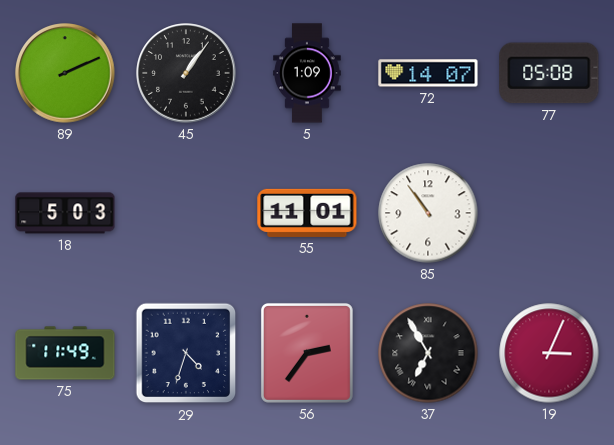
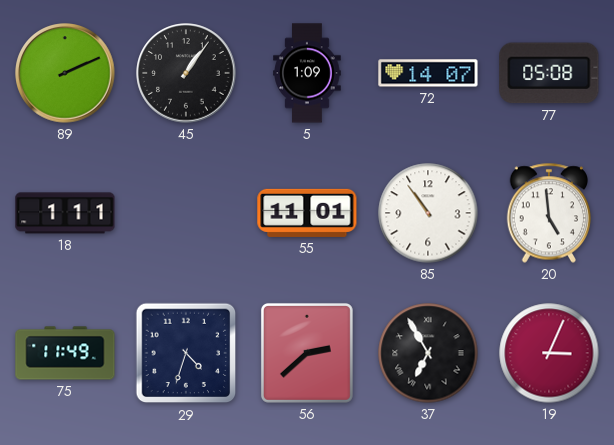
18: 5:03 -> 1:11
20: none -> 4:59
56: 2:36 -> 2:38
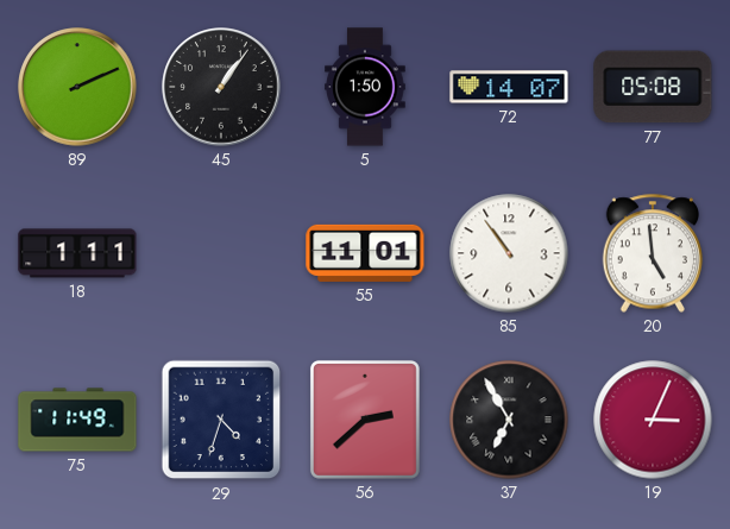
5: 1:09 -> 1:50
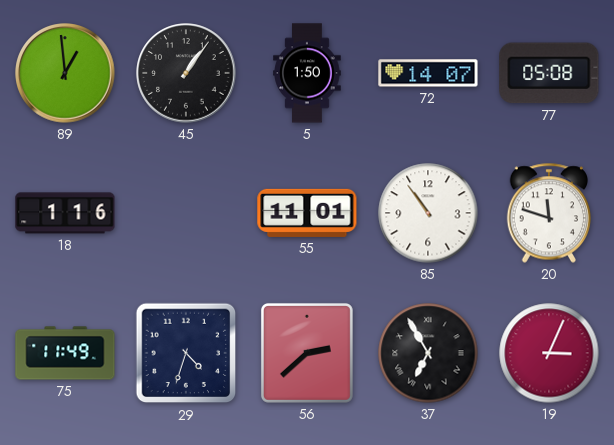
89: 2:11 -> 12:59
18: 1:11 -> 1:16
20: 4:59 -> 11:48
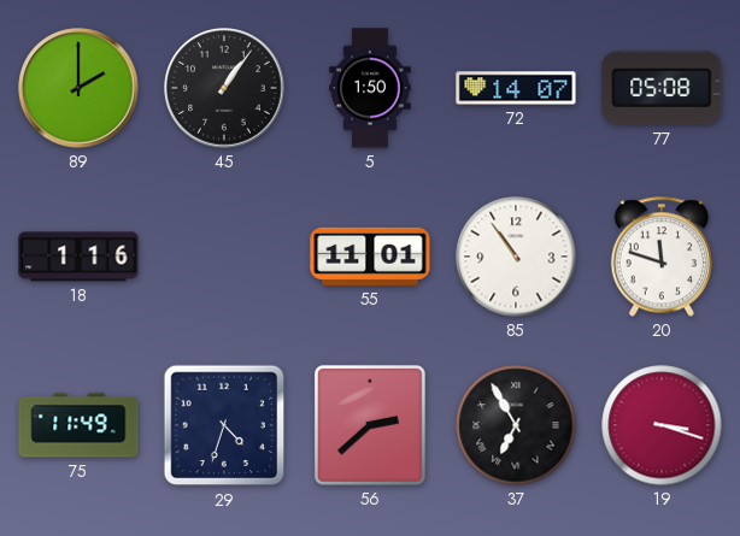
89: 12:59 -> 2:00
19: 3:04 -> 3:18
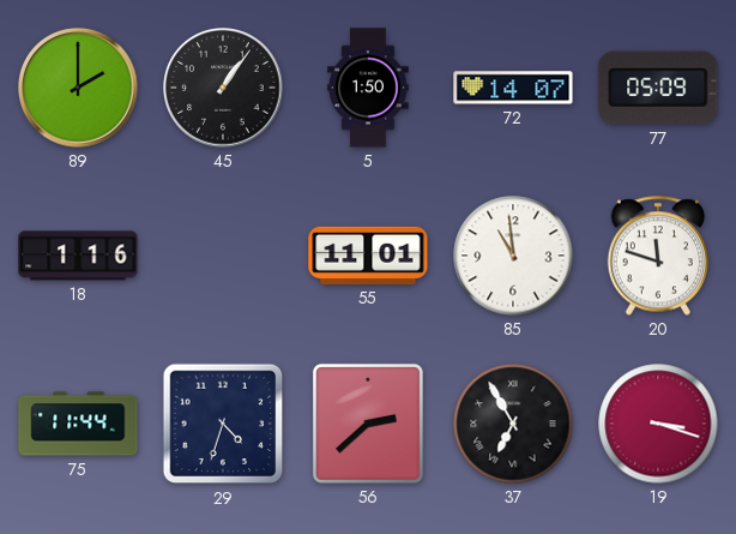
77: 05:08 -> 05:09
85: 10:54 -> 10:59
75: 11:49 -> 11:44
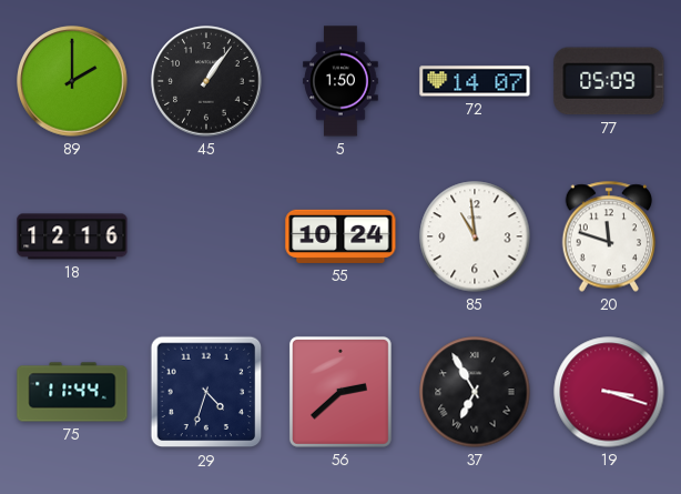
18: 1:16 -> 12:16
55: 11:01 -> 10:24
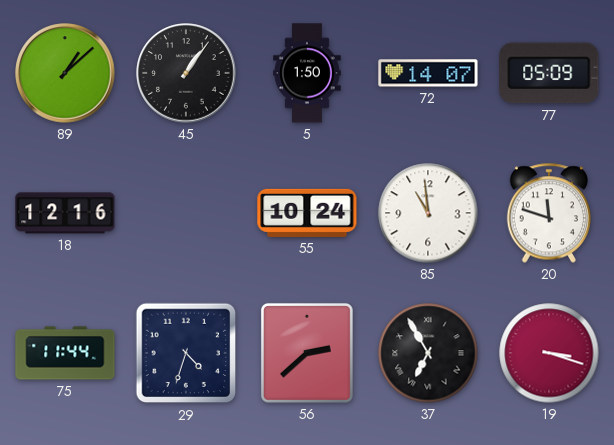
89: 2:00 -> 1:08
